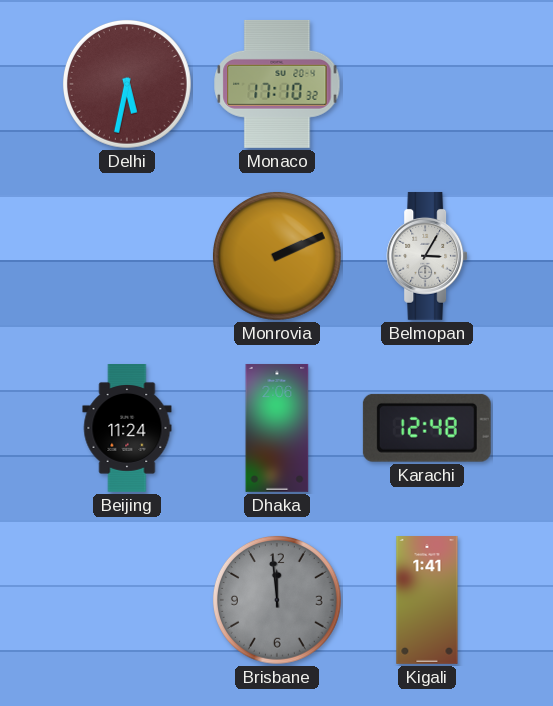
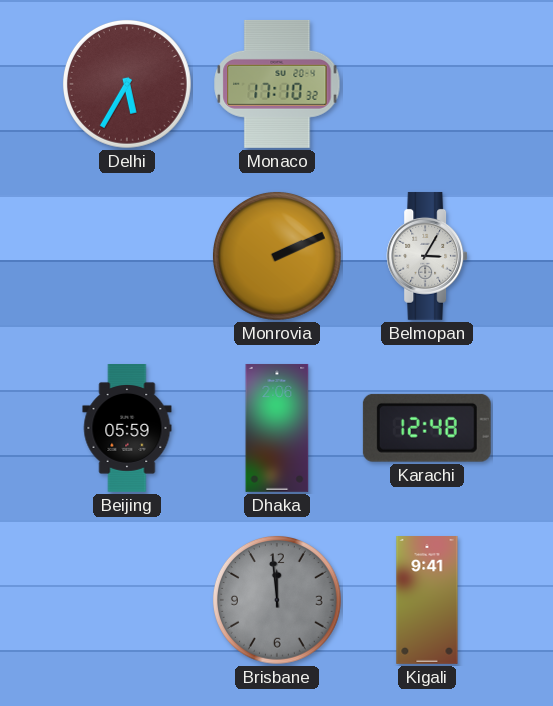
Delhi: 5:32 -> 5:35
Beijing: 11:24 -> 05:59
Kigali: 1:41 -> 9:41
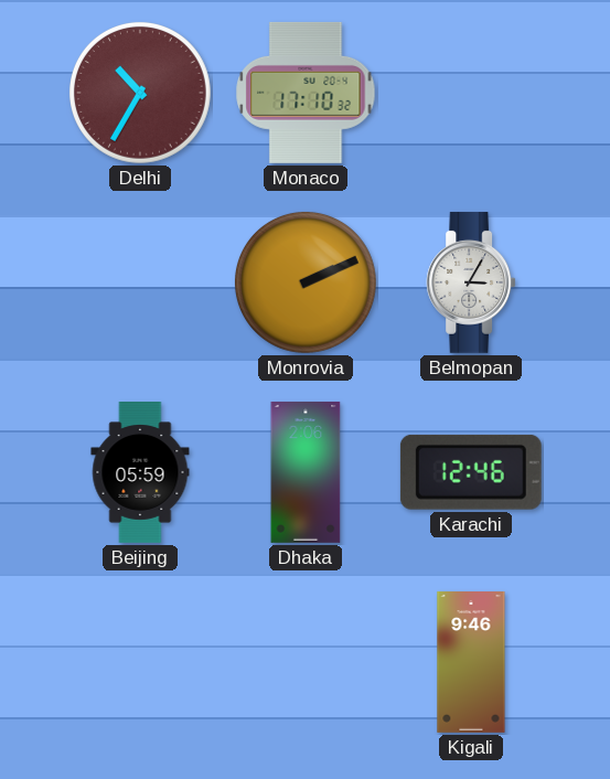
Delhi: 5:35 -> 10:35
Karachi: 12:48 -> 12:46
Brisbane: 11:59 -> none
Kigali: 9:41 -> 9:46
